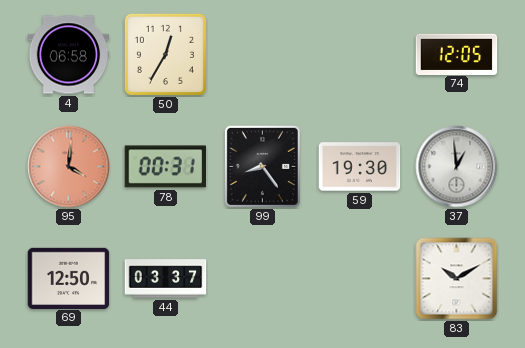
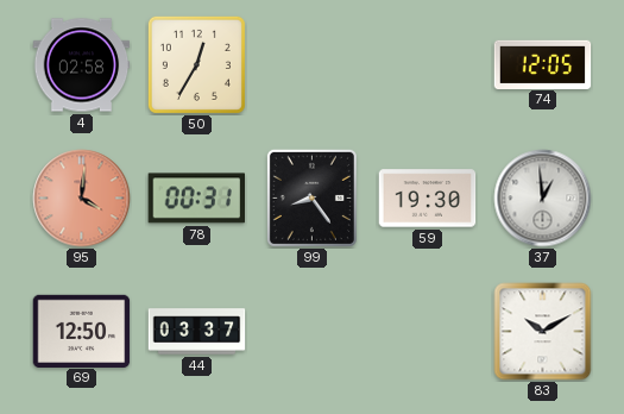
4: 06:58 -> 02:58
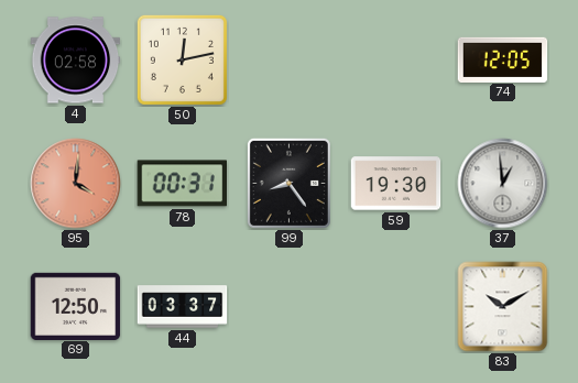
50: 12:35 -> 12:13
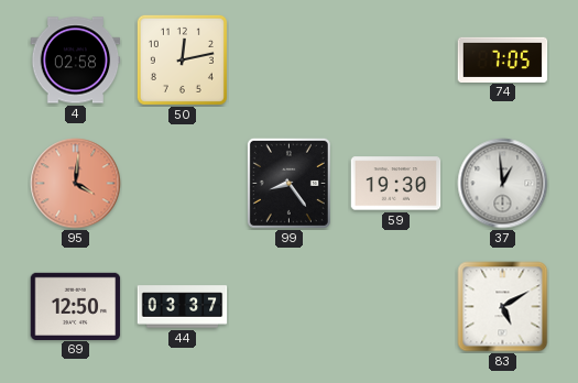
74: 12:05 -> 7:05
78: 00:31 -> none
83: 10:10 -> 5:10
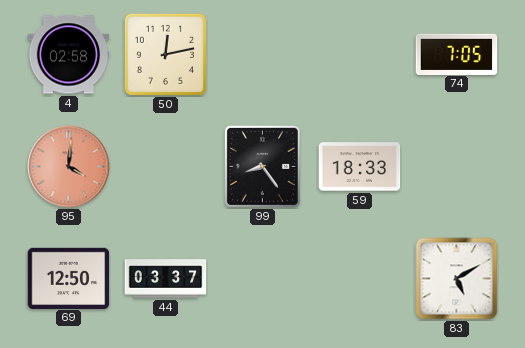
59: 19:30 -> 18:33
37: 12:59 -> none
